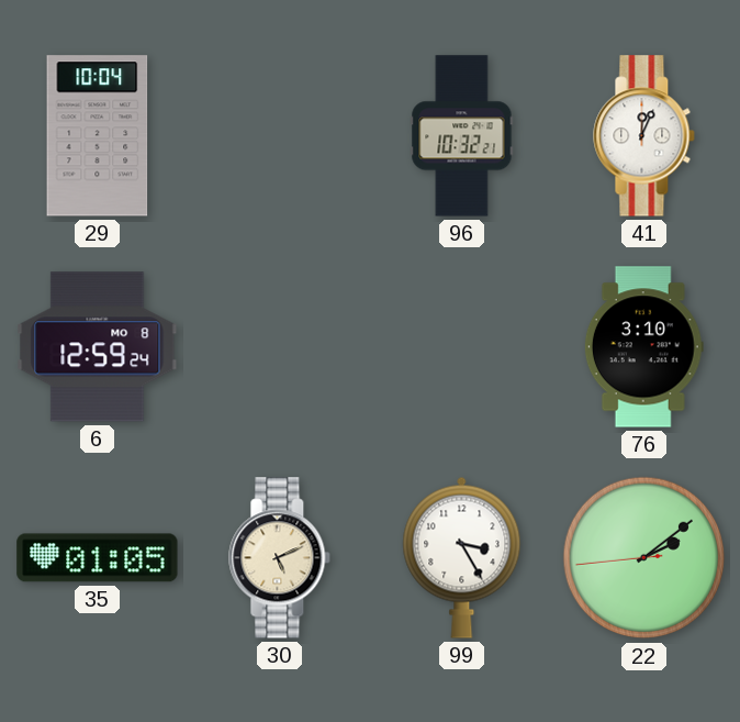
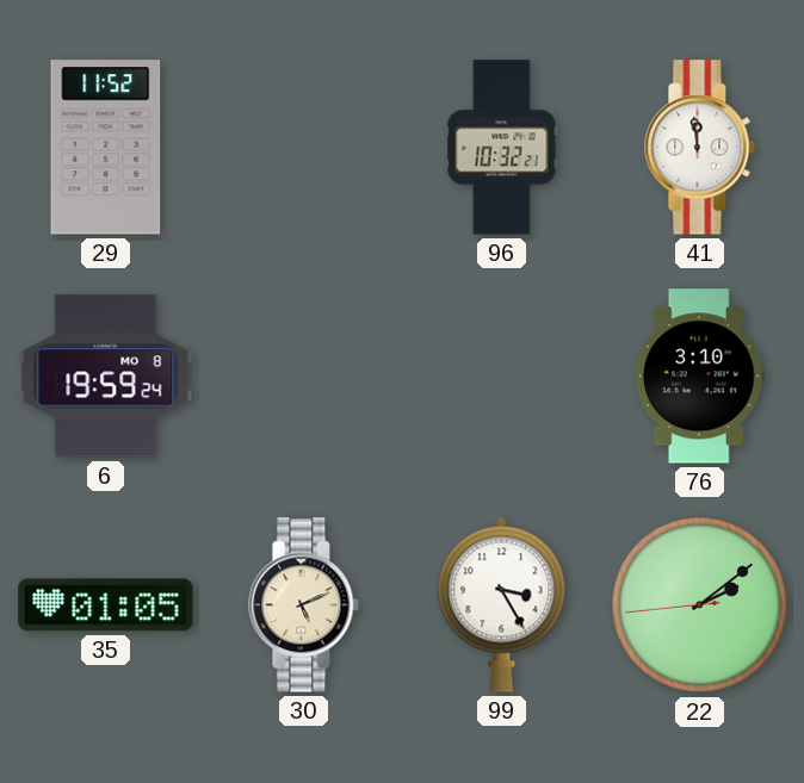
29: 10:04 -> 11:52
41: 12:04 -> 11:59
6: 12:59 -> 19:59
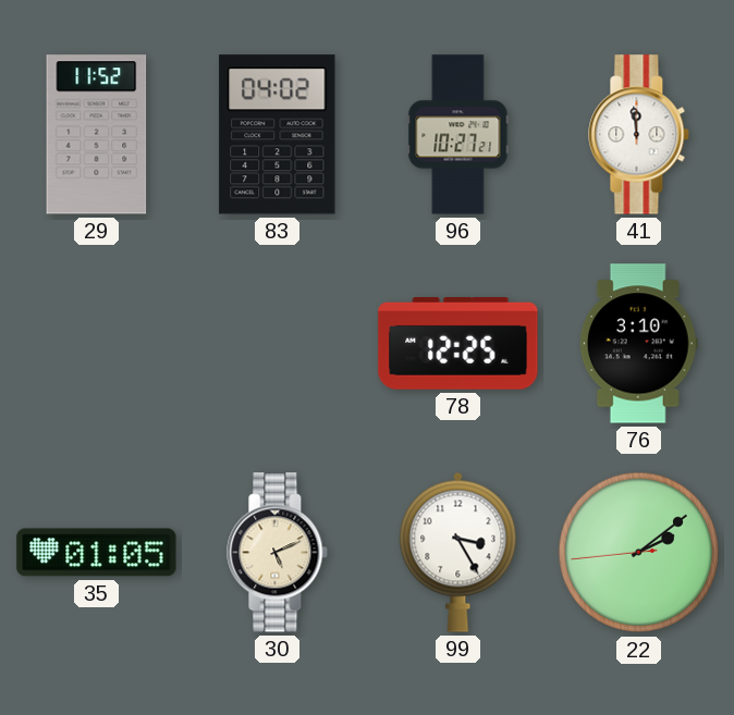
83: none -> 04:02
96: 10:32 -> 10:27
6: 19:59 -> none
78: none -> 12:25
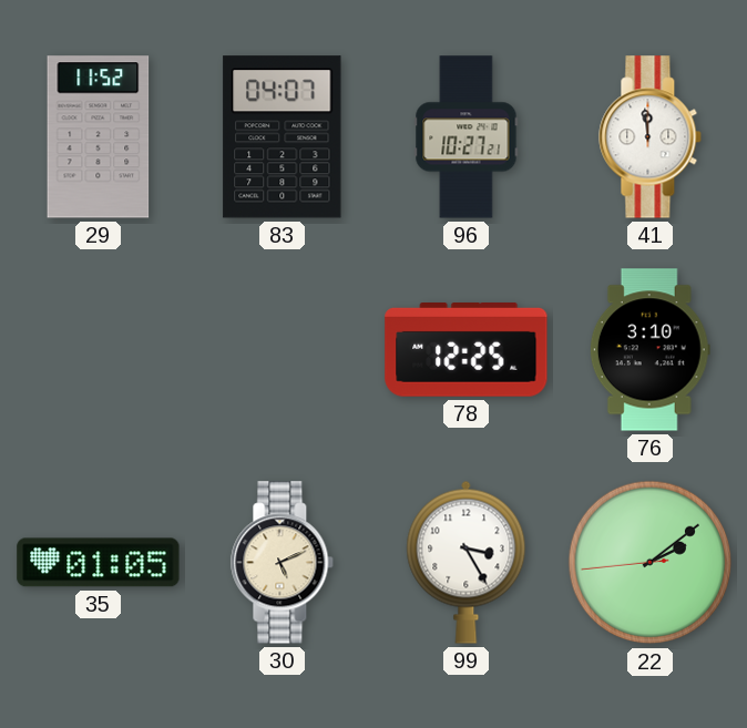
83: 04:02 -> 04:07
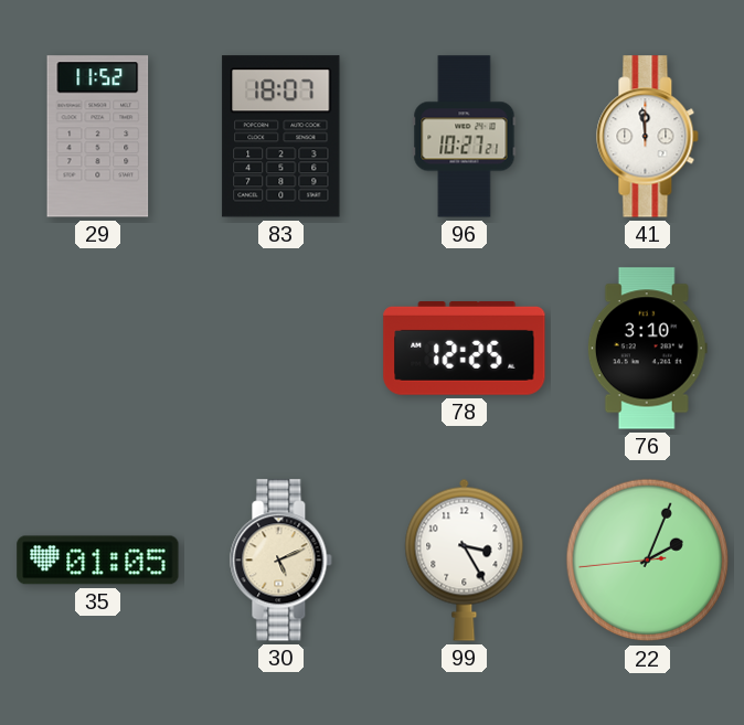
83: 04:07 -> 18:07
22: 2:08 -> 2:03
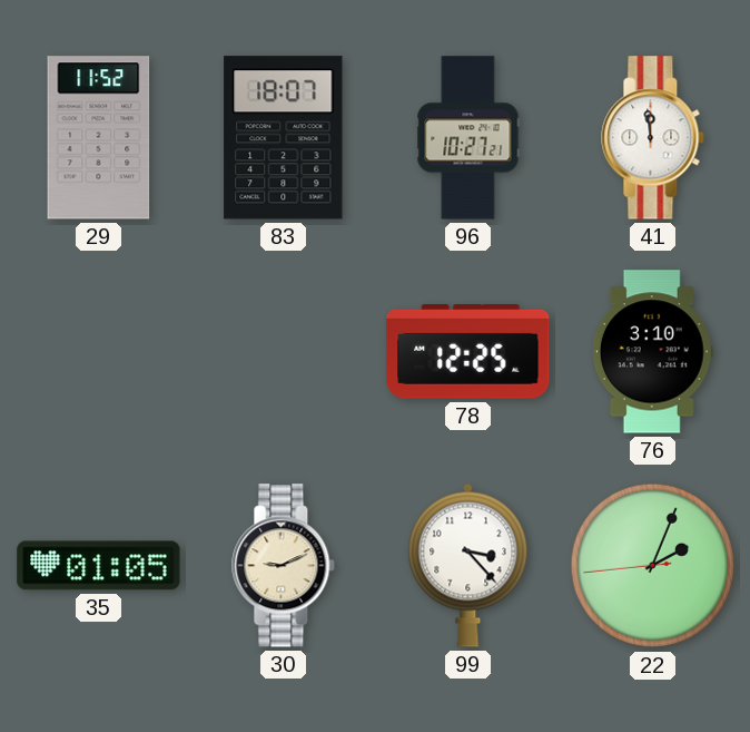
30: 5:11 -> 9:11
99: 3:25 -> 3:23
